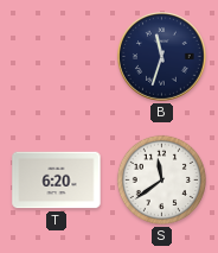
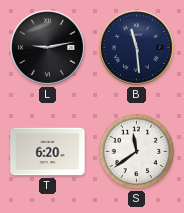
L: none -> 9:13
B: 11:33 -> 11:29
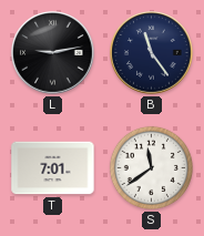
B: 11:29 -> 11:24
T: 6:20 -> 7:01
